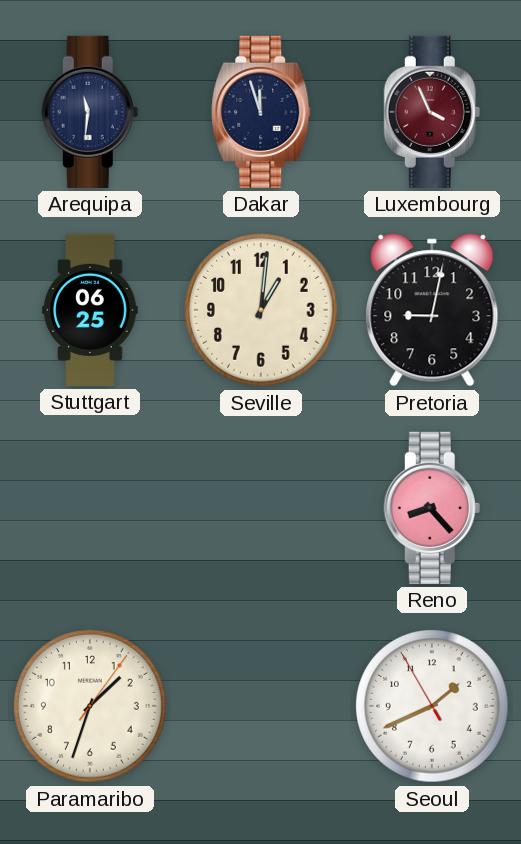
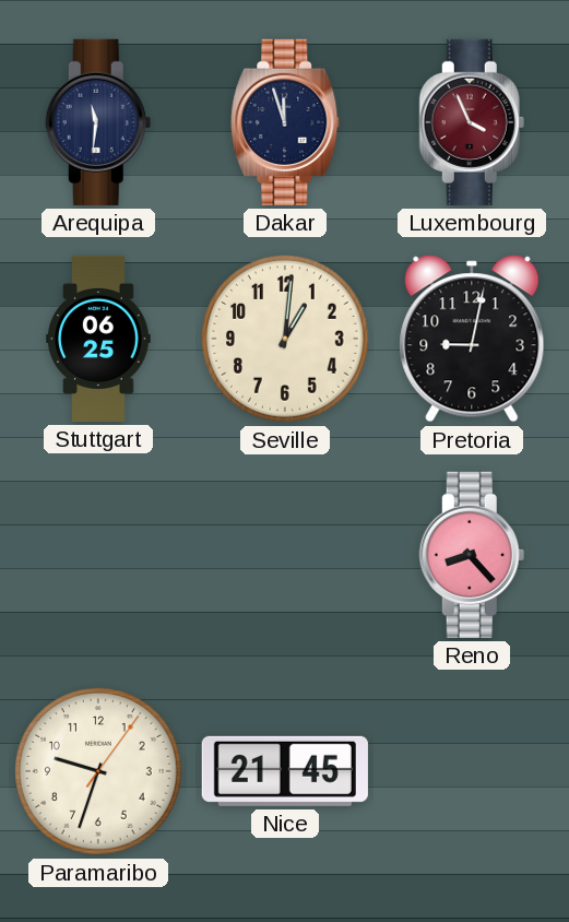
Paramaribo: 1:33 -> 9:33
Nice: none -> 21:45
Seoul: 1:40 -> none
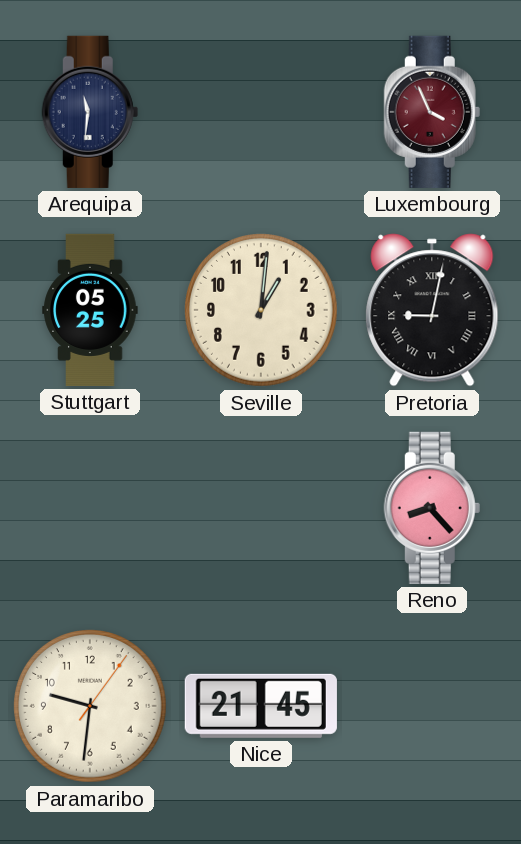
Dakar: 11:57 -> none
Stuttgart: 06:25 -> 05:25
Pretoria numerals: Arabic -> Roman
Paramaribo: 9:33 -> 9:31
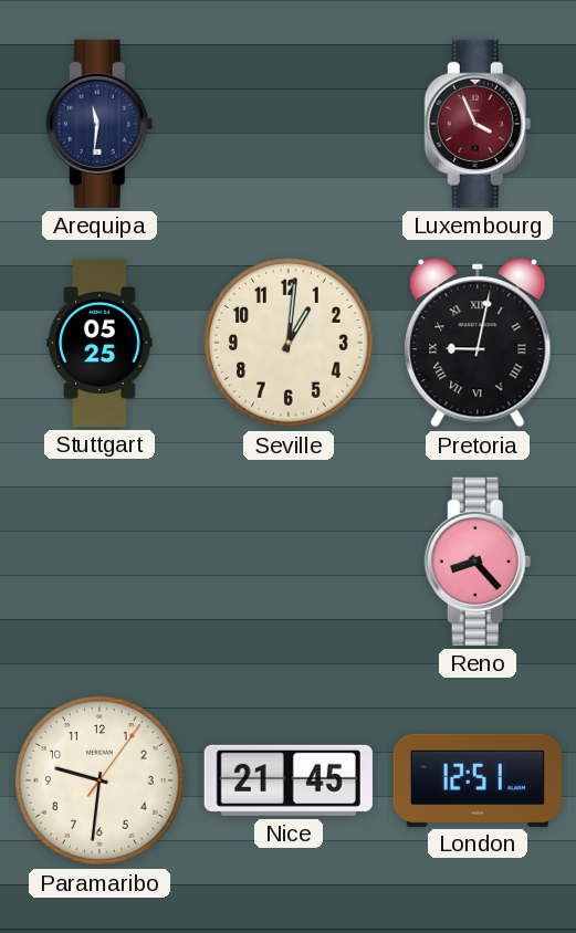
London: none -> 12:51
